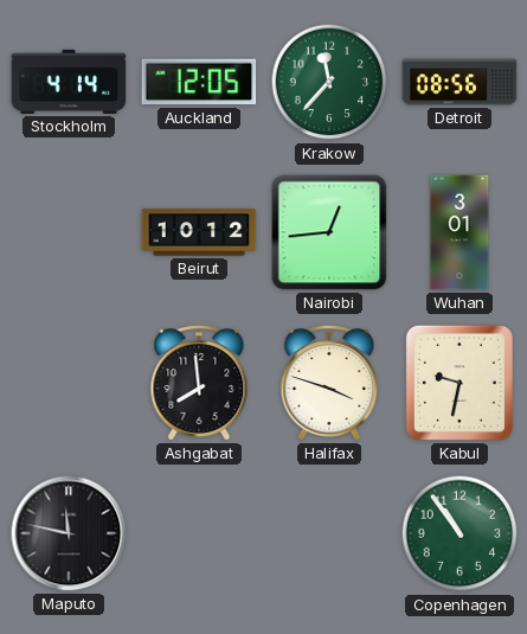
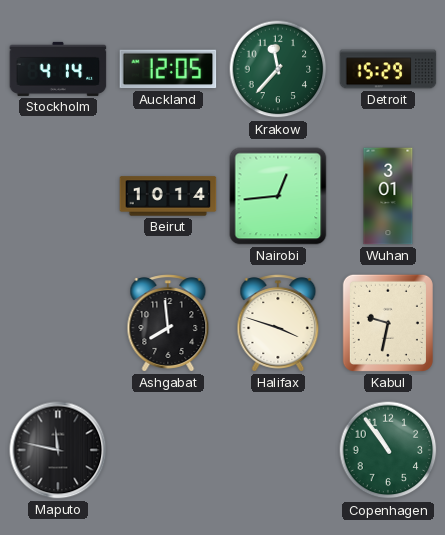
Detroit: 08:56 -> 15:29
Beirut: 10:12 -> 10:14
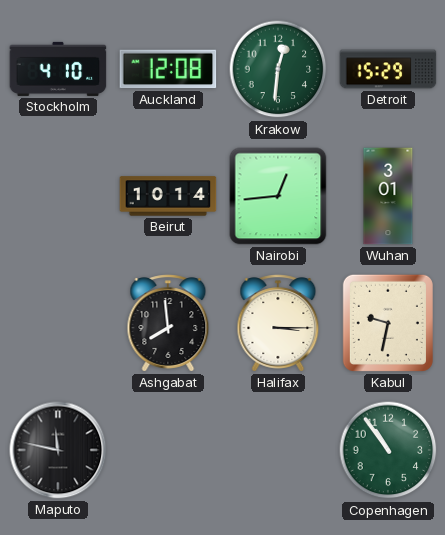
Stockholm: 4:14 -> 4:10
Auckland: 12:05 -> 12:08
Krakow: 11:37 -> 12:31
Halifax: 3:48 -> 3:15
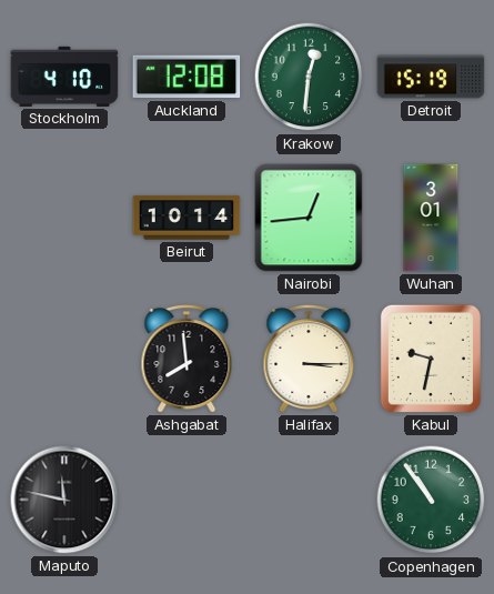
Detroit: 15:29 -> 15:19
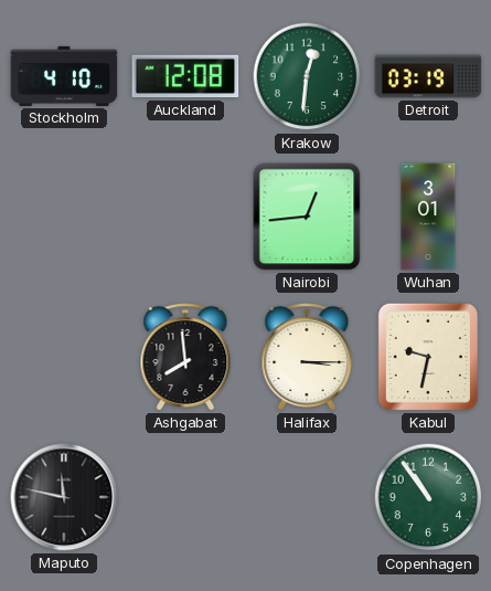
Detroit: 15:19 -> 03:19
Beirut: 10:14 -> none
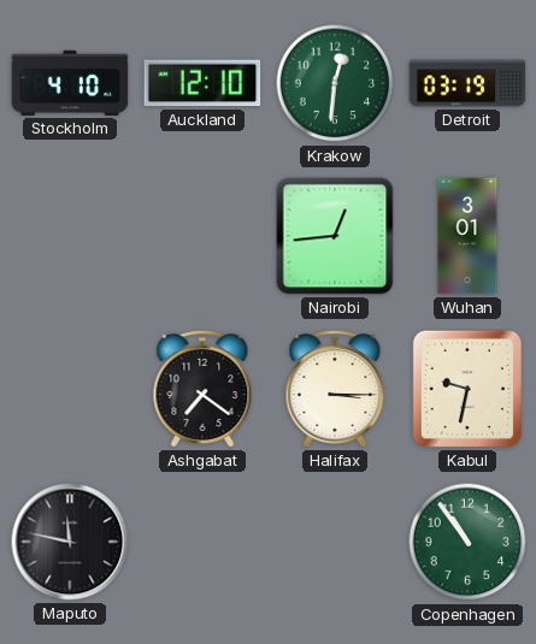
Auckland: 12:08 -> 12:10
Ashgabat: 7:59 -> 7:21
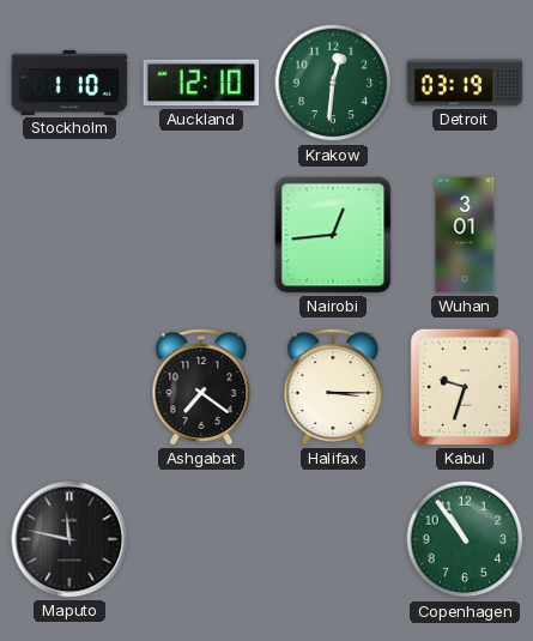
Stockholm: 4:10 -> 1:10
Kabul: 9:32 -> 9:33
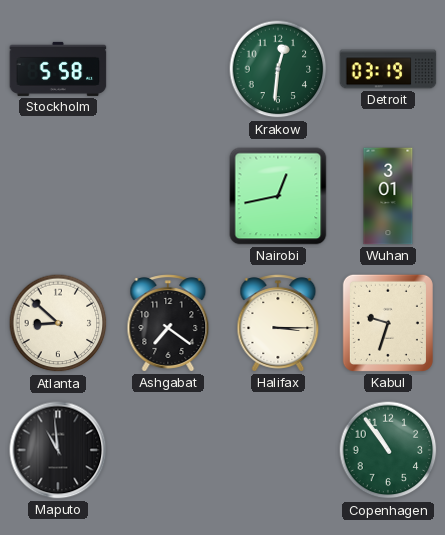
Stockholm: 1:10 -> 5:58
Auckland: 12:10 -> none
Nairobi: 12:44 -> 12:43
Atlanta: none -> 8:52
Maputo: 11:47 -> 10:59
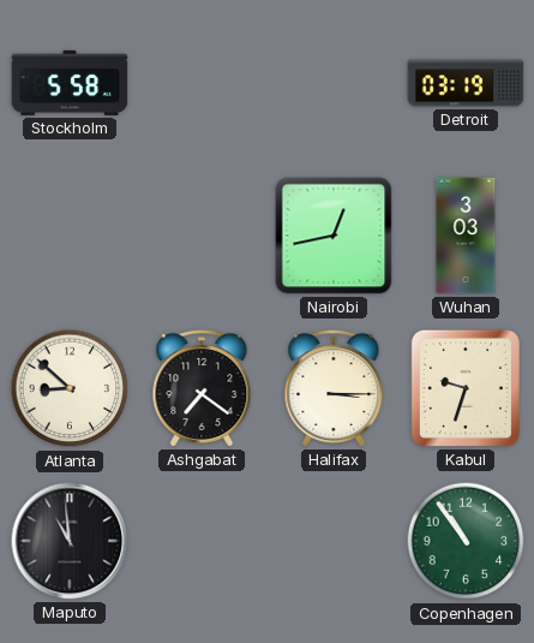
Krakow: 12:31 -> none
Wuhan: 3:01 -> 3:03
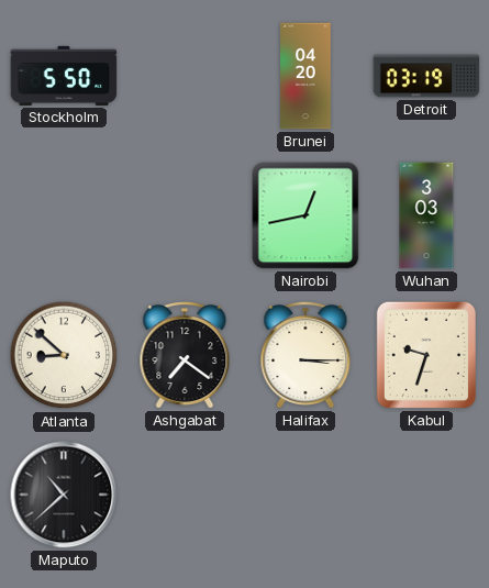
Stockholm: 5:58 -> 5:50
Brunei: none -> 04:20
Maputo: 10:59 -> 10:38
Copenhagen: 10:54 -> none
